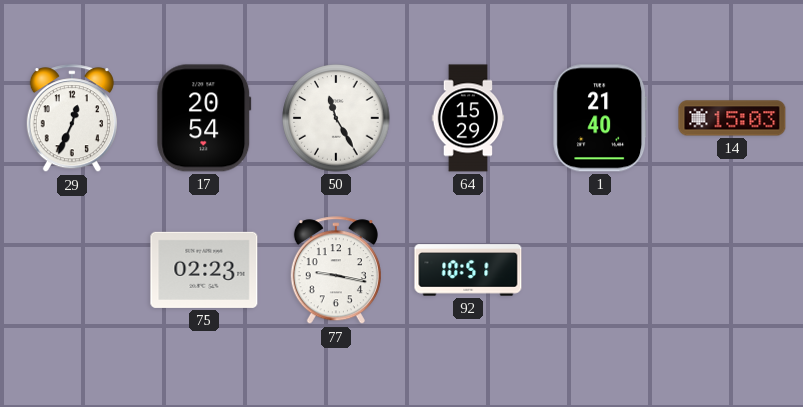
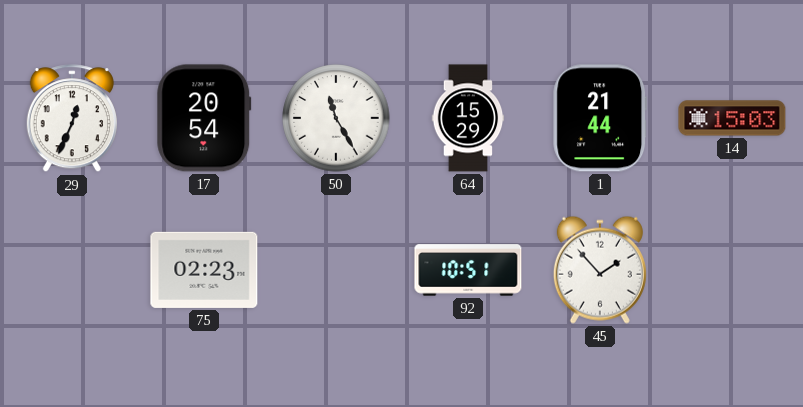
1: 21:40 -> 21:44
77: 9:17 -> none
45: none -> 1:53
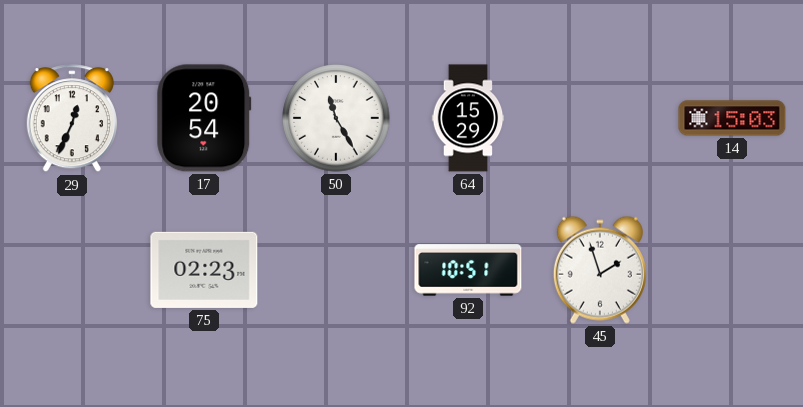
1: 21:44 -> none
45: 1:53 -> 1:57
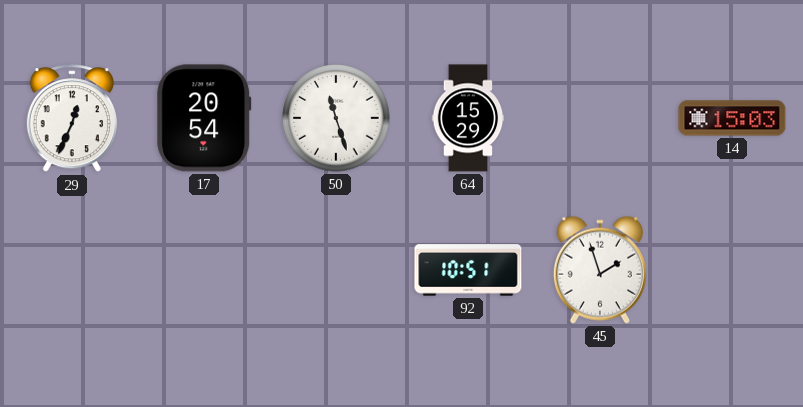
50: 11:25 -> 11:27
75: 02:23 -> none
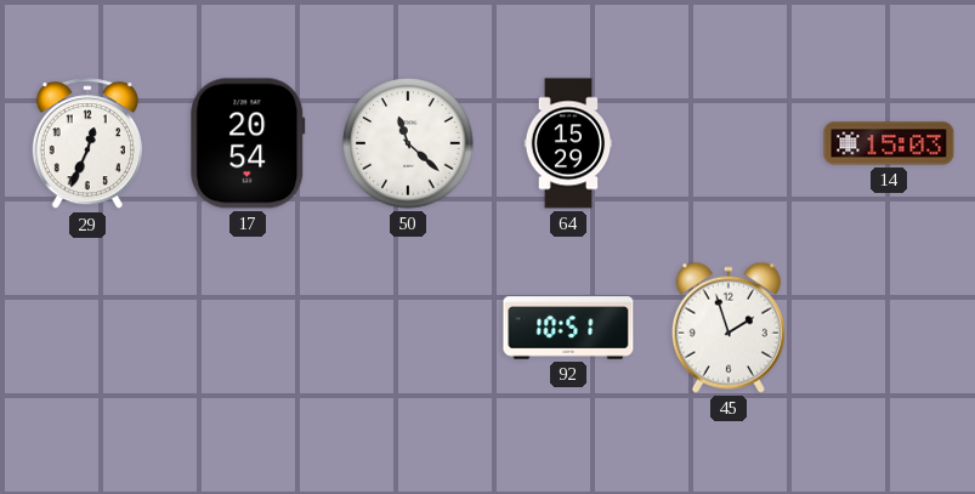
50: 11:27 -> 11:22
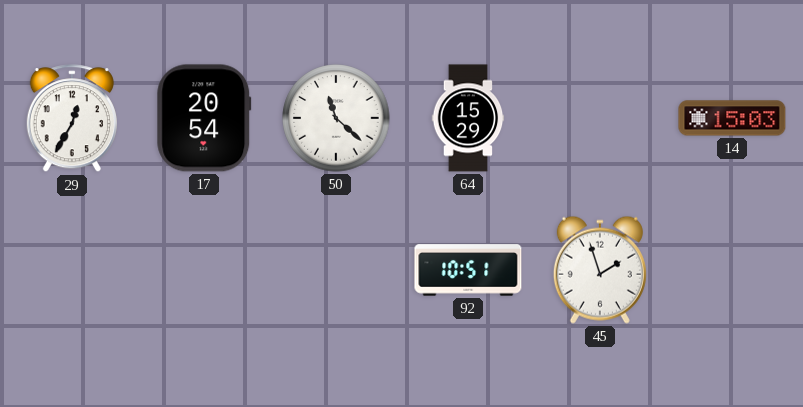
29: 12:34 -> 12:35
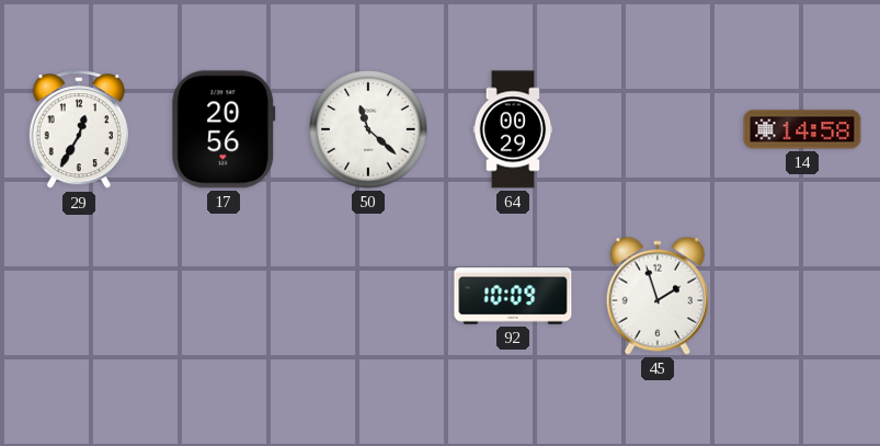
17: 20:54 -> 20:56
64: 15:29 -> 00:29
14: 15:03 -> 14:58
92: 10:51 -> 10:09
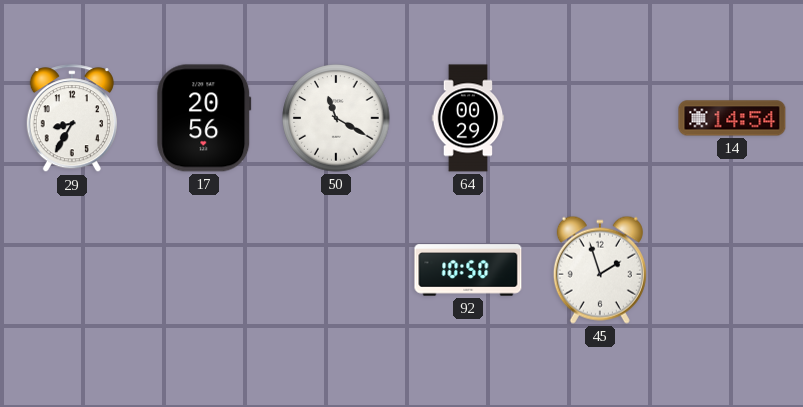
29: 12:35 -> 8:35
50: 11:22 -> 11:20
14: 14:58 -> 14:54
92: 10:09 -> 10:50
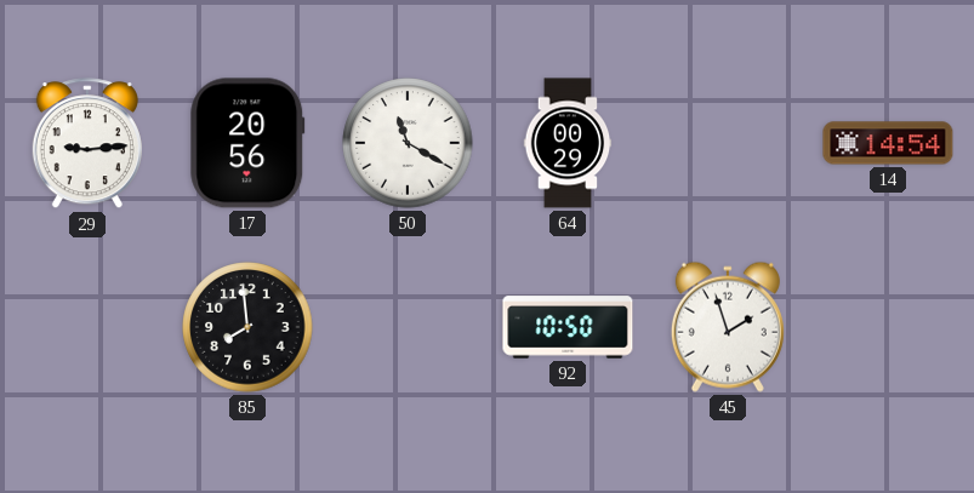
29: 8:35 -> 9:14
85: none -> 7:59
